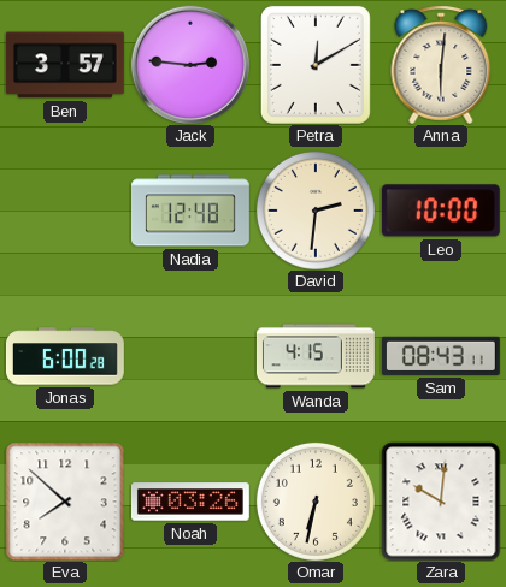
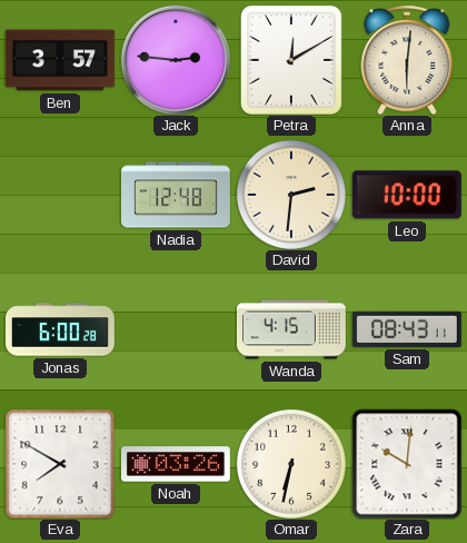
Eva: 7:52 -> 7:50
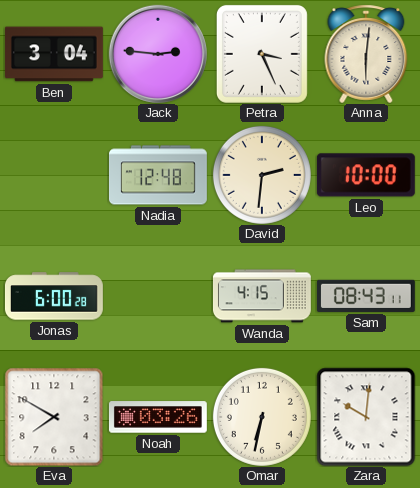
Ben: 3:57 -> 3:04
Petra: 12:10 -> 3:26
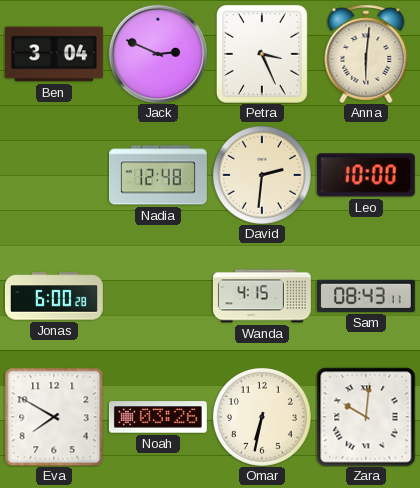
Jack: 2:46 -> 2:49
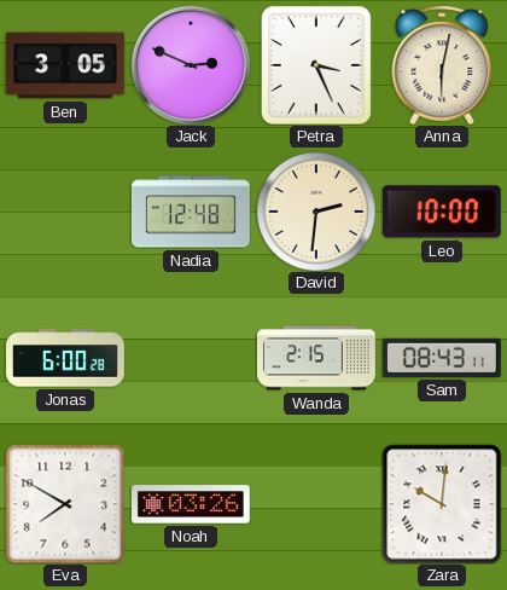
Ben: 3:04 -> 3:05
Anna: 6:01 -> 6:02
Wanda: 4:15 -> 2:15
Omar: 6:32 -> none
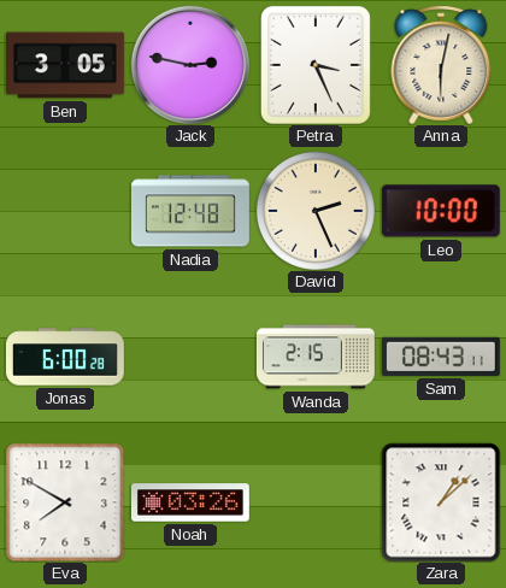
Jack: 2:49 -> 2:47
David: 2:31 -> 2:26
Zara: 10:01 -> 1:08
